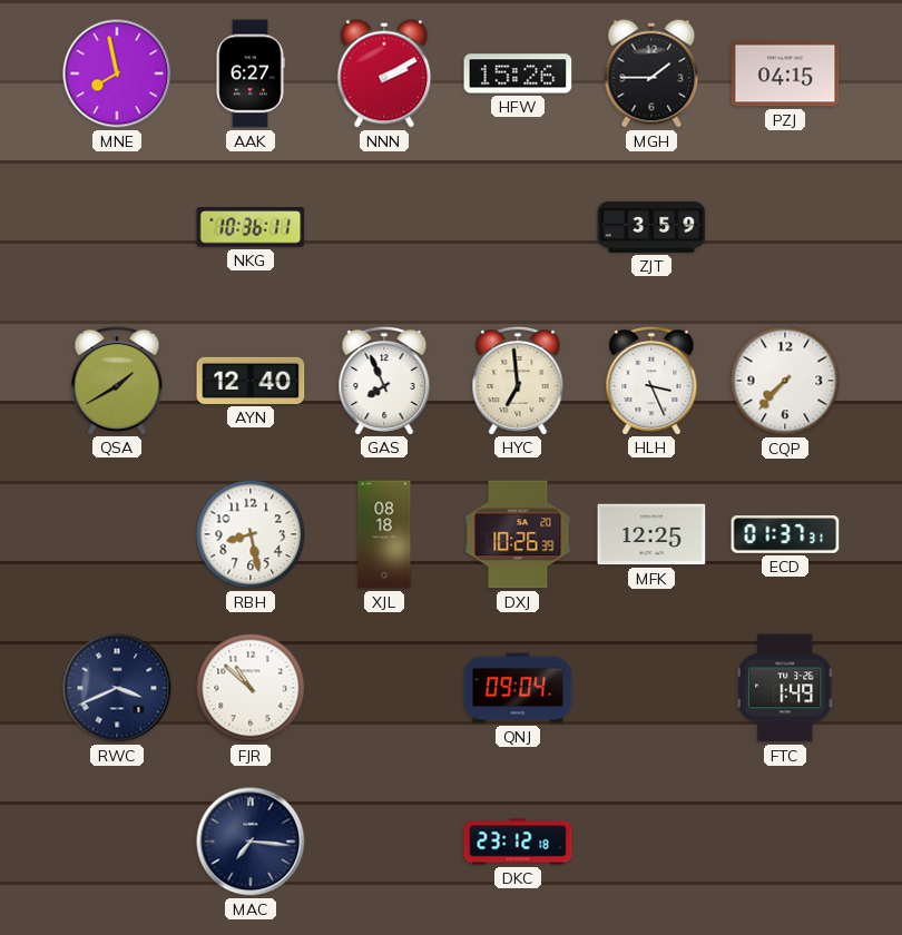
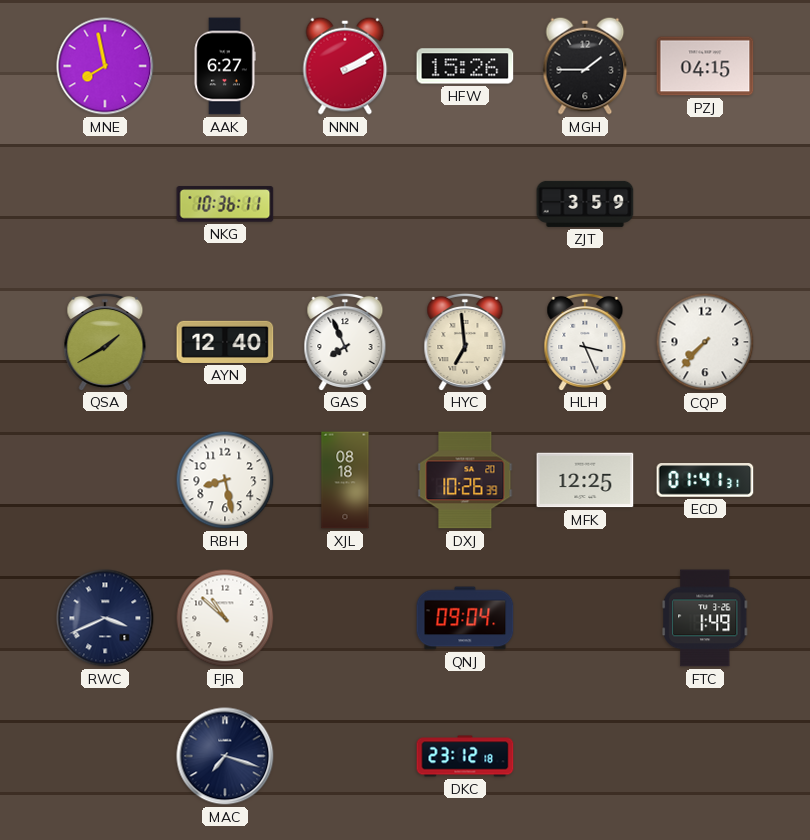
ECD: 01:37 -> 01:41
MAC: 7:16 -> 7:18
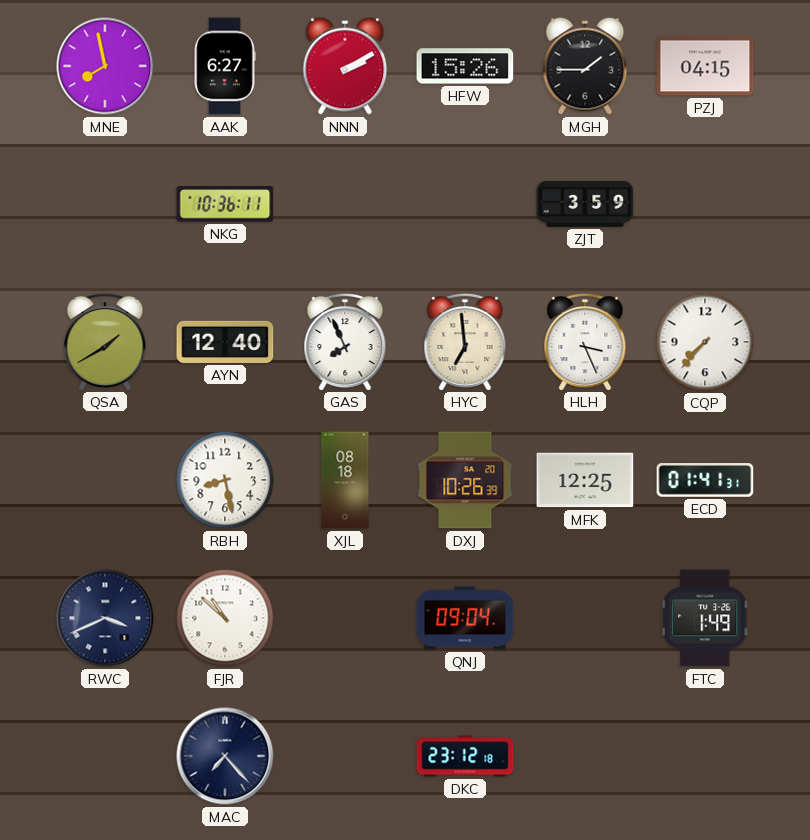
MAC: 7:18 -> 7:23
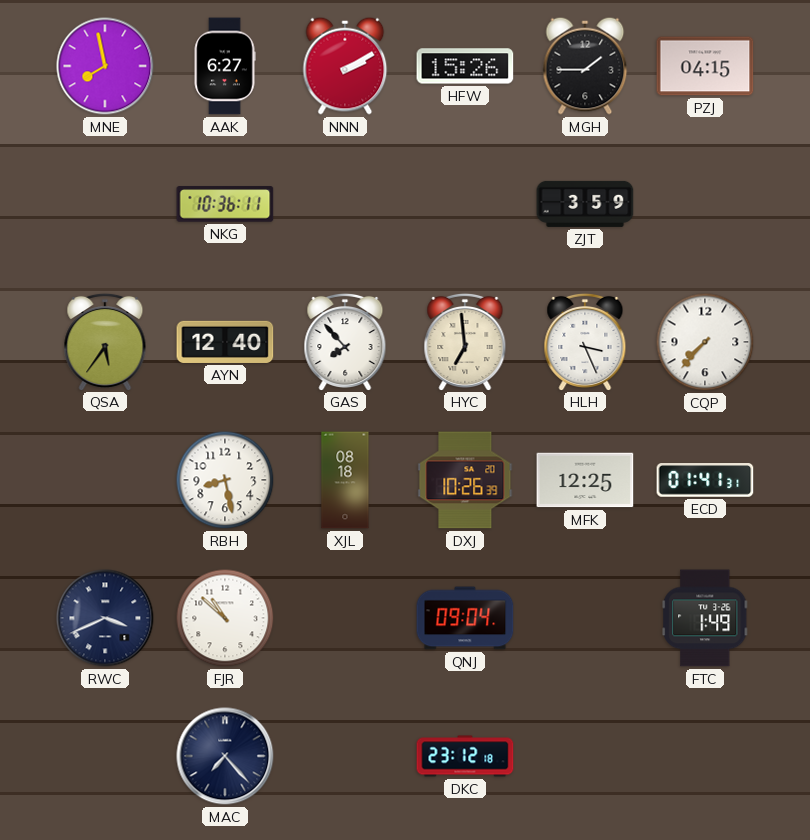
QSA: 1:40 -> 5:36
GAS: 7:56 -> 7:53
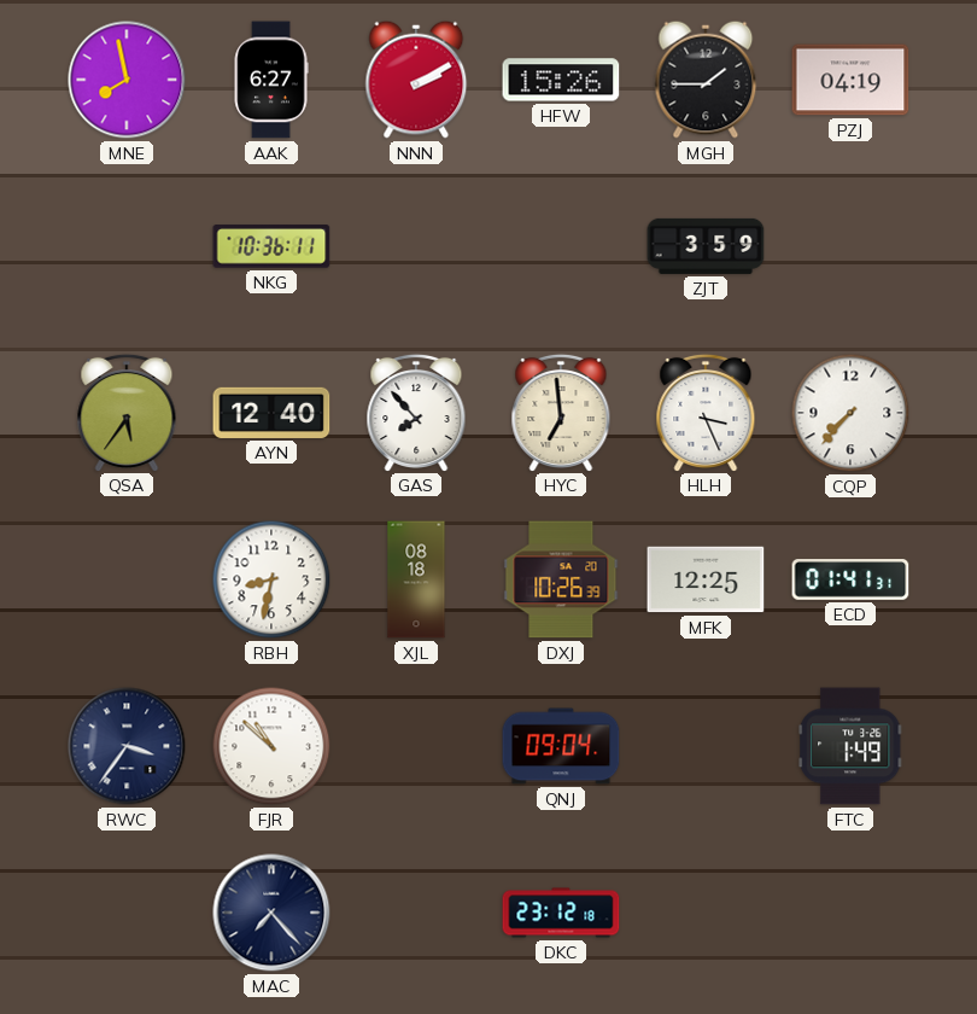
PZJ: 04:15 -> 04:19
RBH: 8:28 -> 8:32
RWC: 3:41 -> 3:36
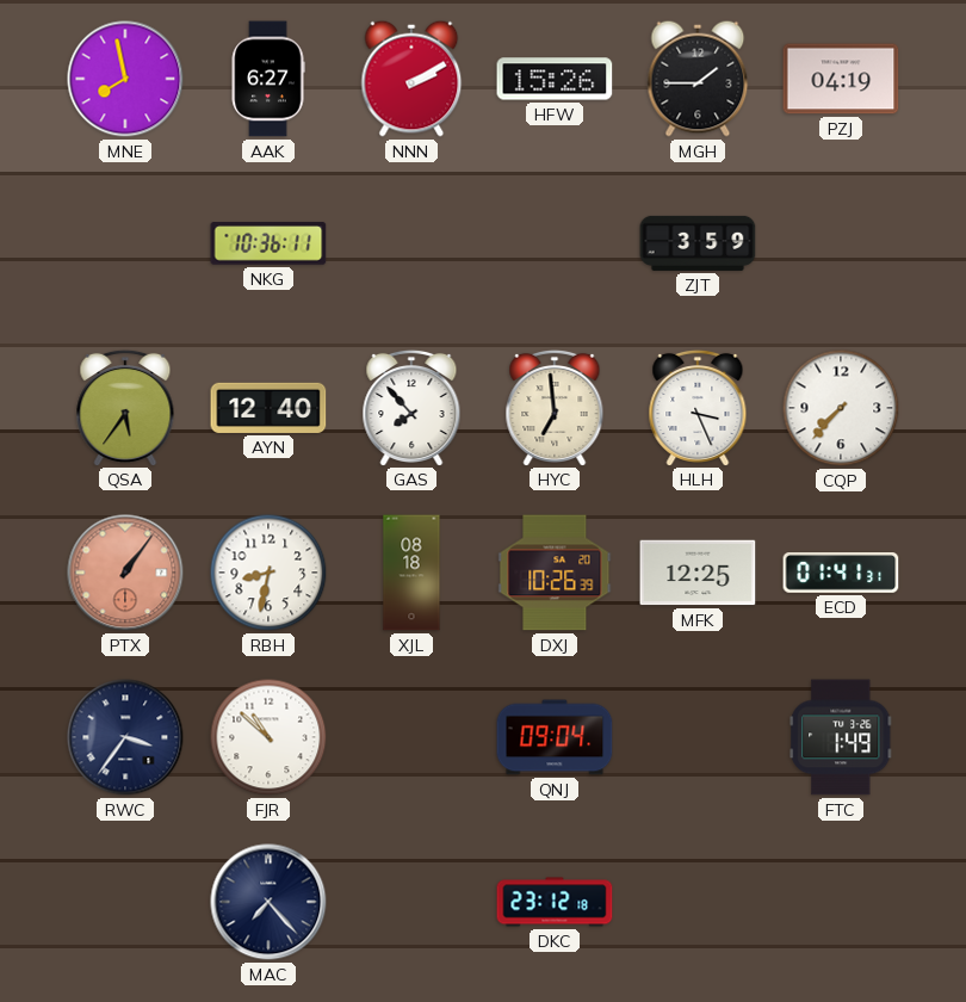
PTX: none -> 1:06
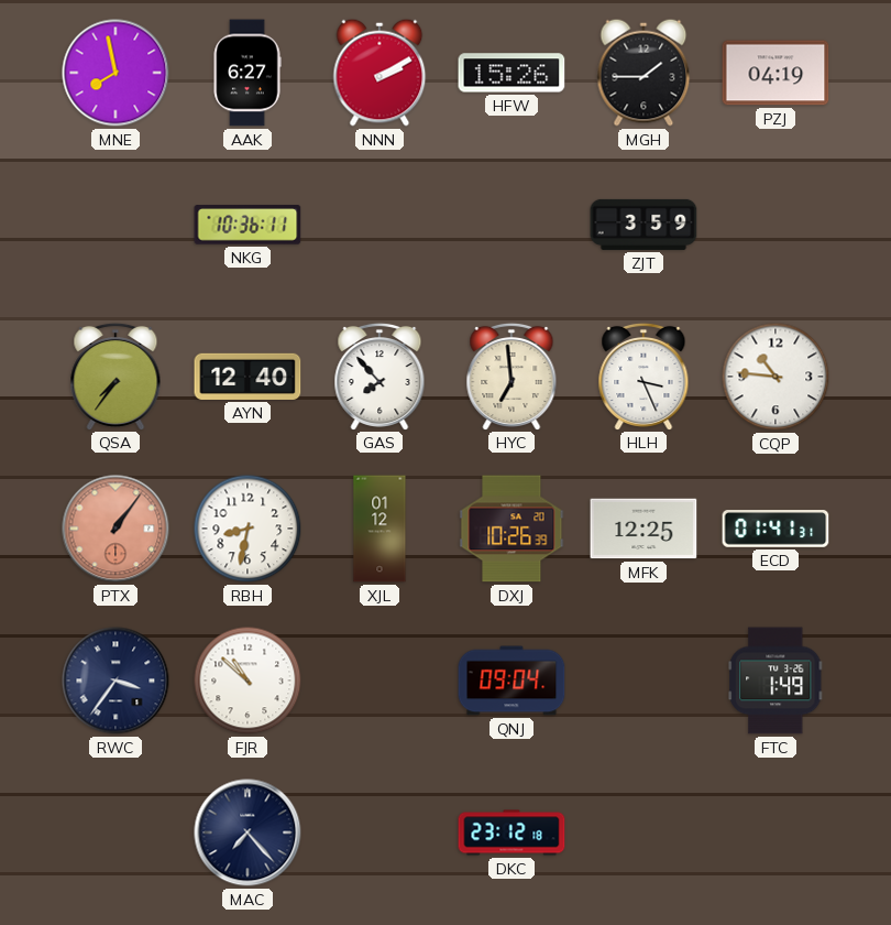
QSA: 5:36 -> 7:36
CQP: 7:37 -> 10:46
XJL: 08:18 -> 01:12
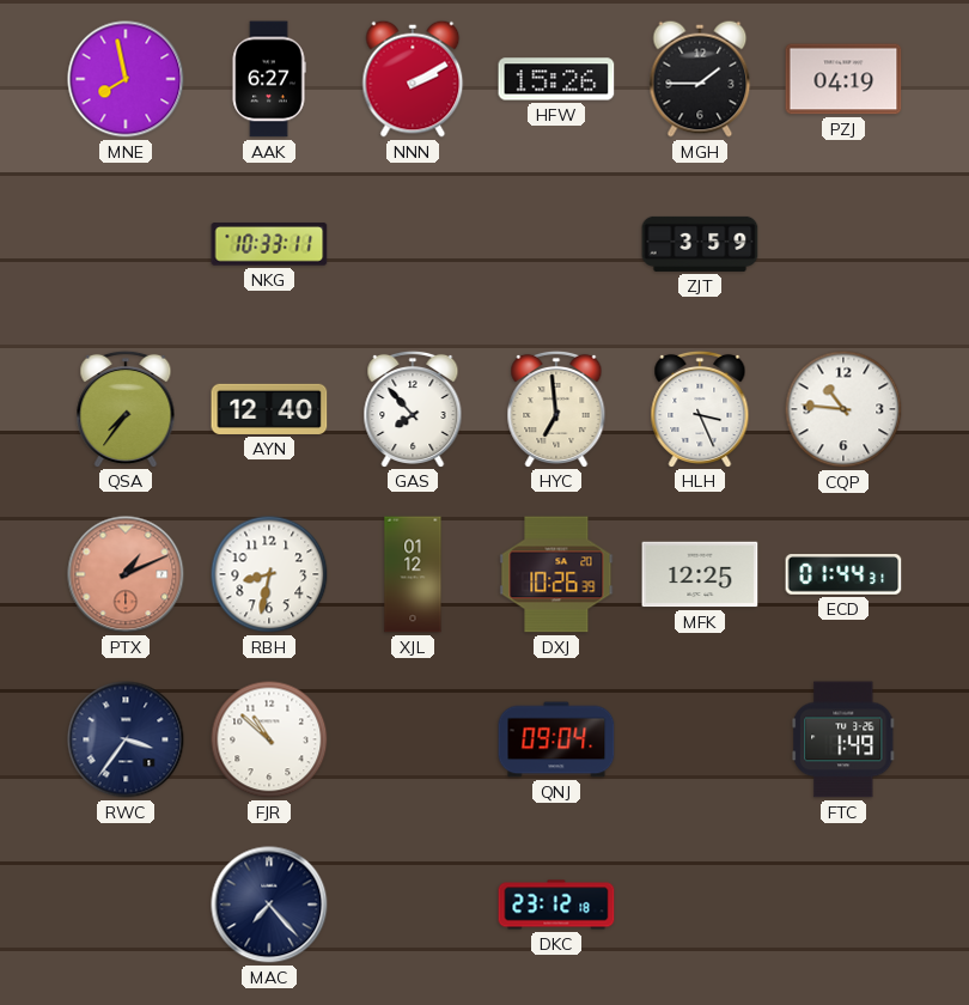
NKG: 10:36 -> 10:33
PTX: 1:06 -> 1:11
ECD: 01:41 -> 01:44
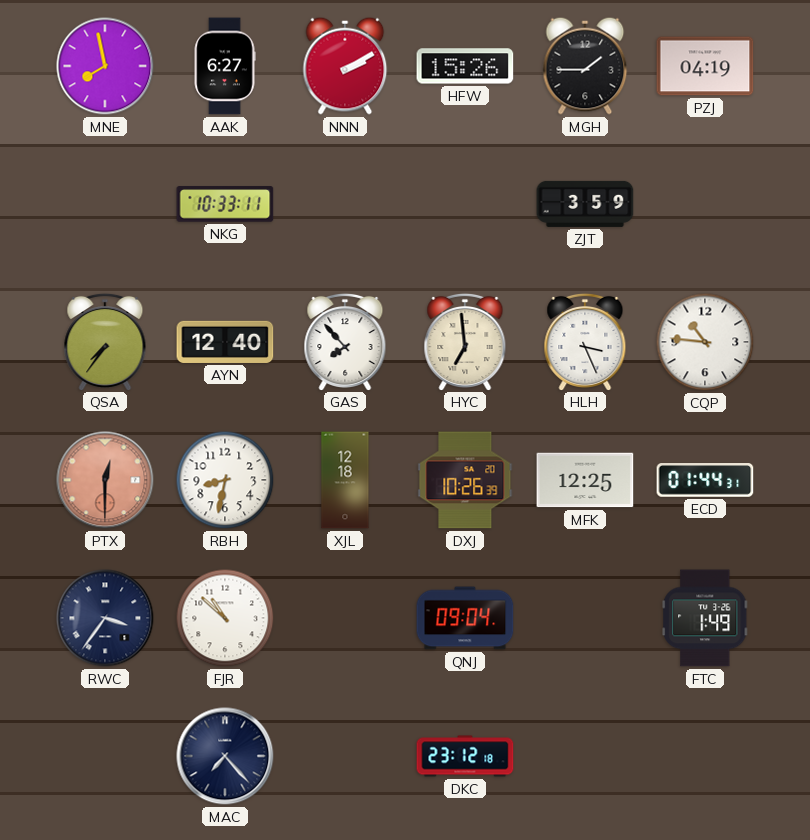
PTX: 1:11 -> 12:30
XJL: 01:12 -> 12:18
